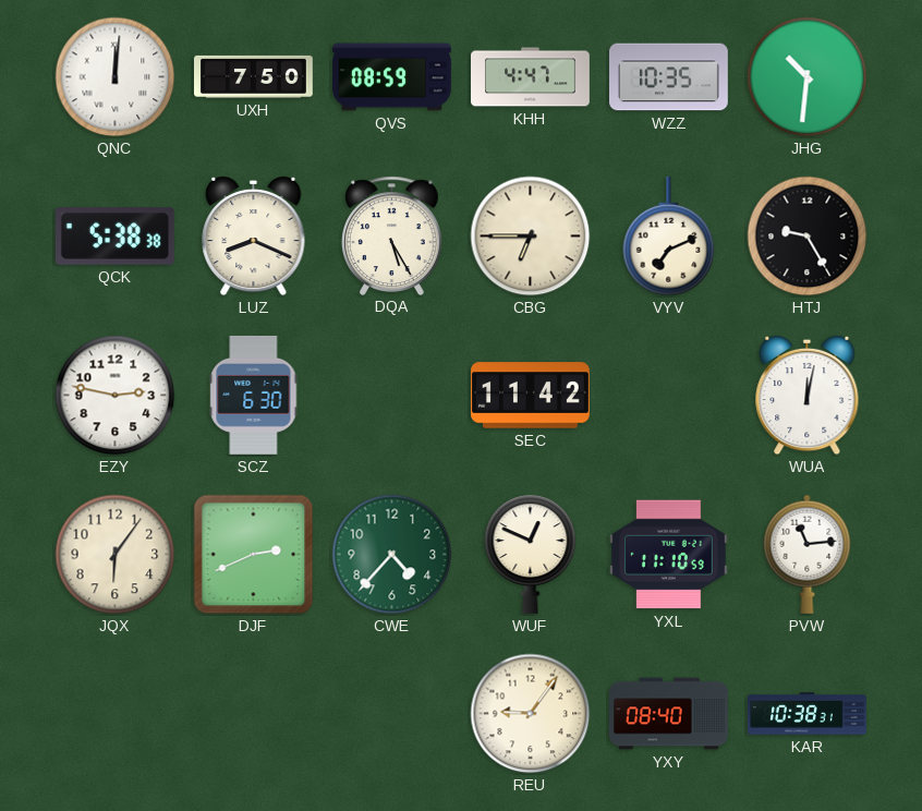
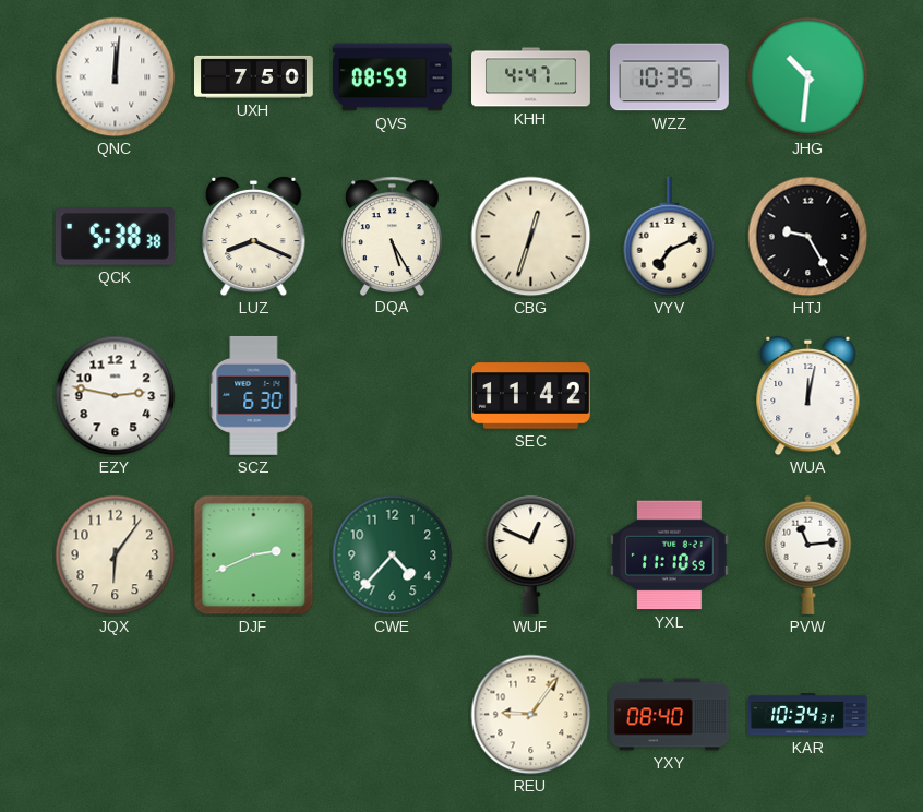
CBG: 6:45 -> 12:33
KAR: 10:38 -> 10:34
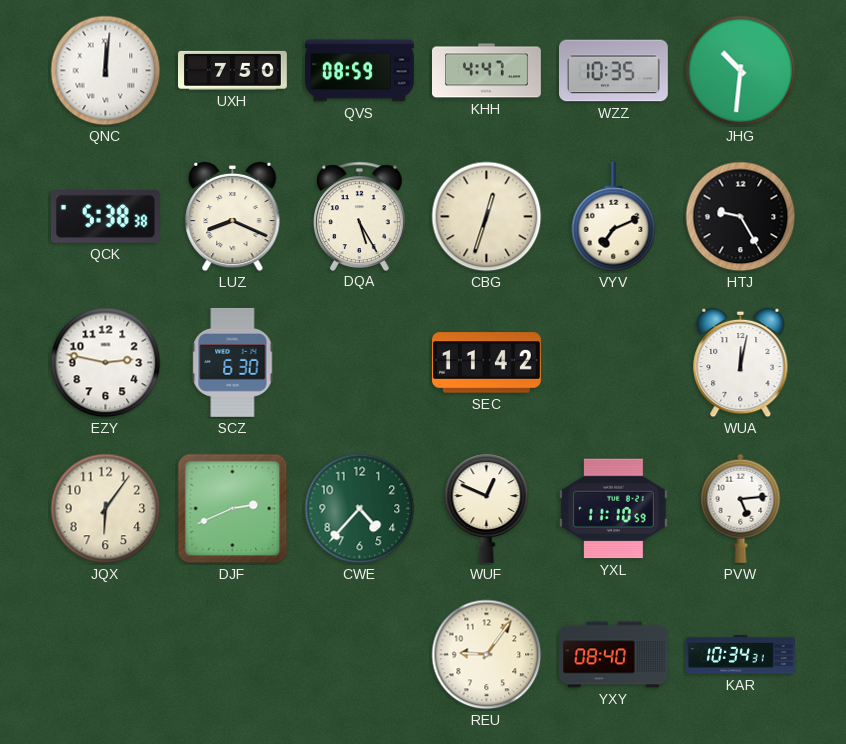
PVW: 11:14 -> 5:14
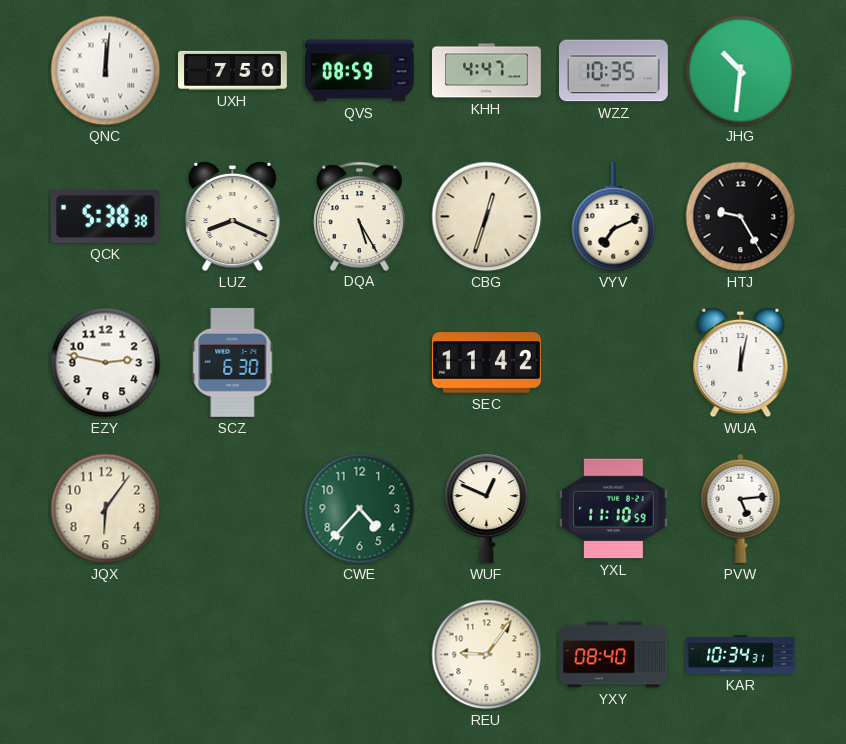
DJF: 2:41 -> none
